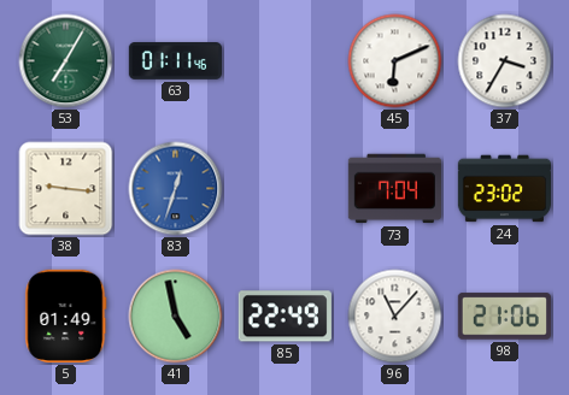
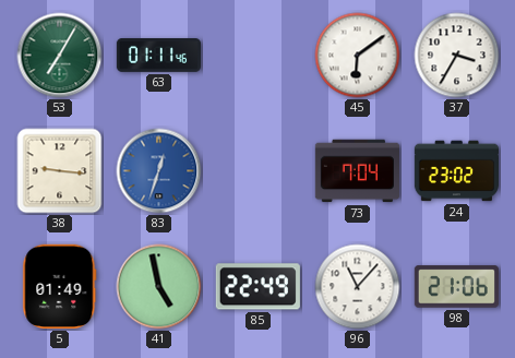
45: 6:11 -> 6:09
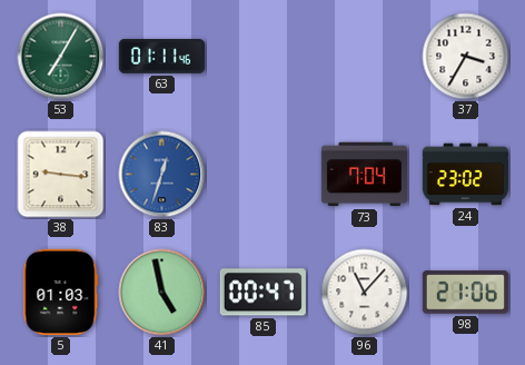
45: 6:09 -> none
5: 01:49 -> 01:03
85: 22:49 -> 00:47
